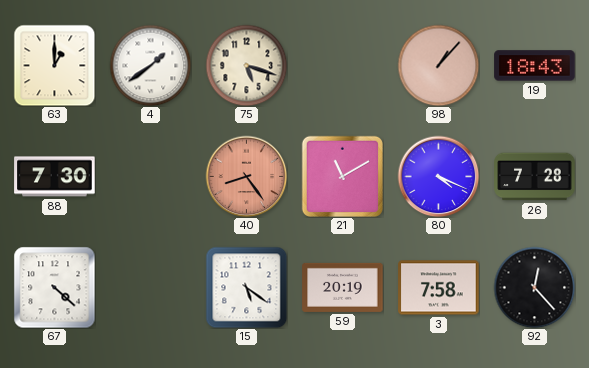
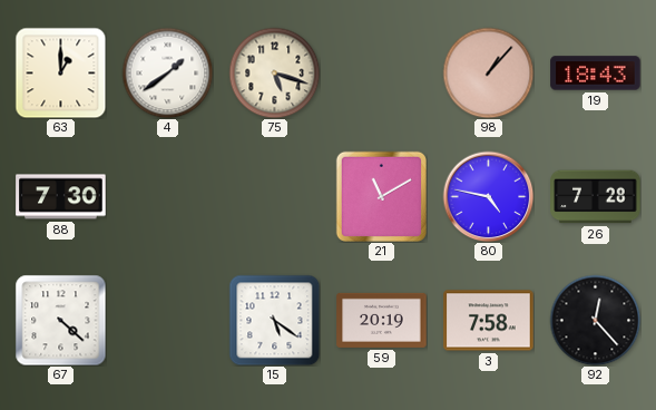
40: 8:24 -> none
80: 4:19 -> 4:47
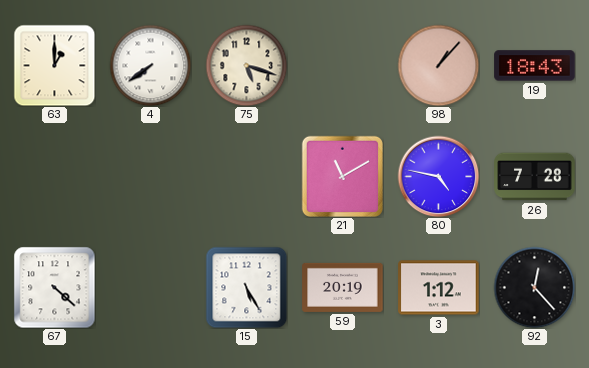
4: 1:39 -> 7:39
88: 7:30 -> none
15: 5:21 -> 5:25
3: 7:58 -> 1:12
